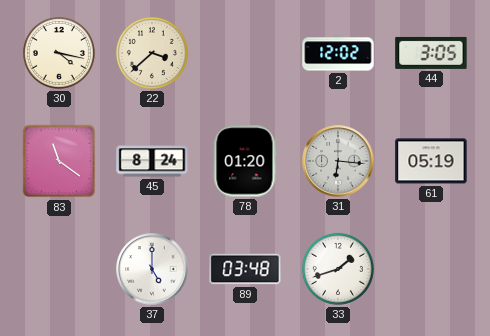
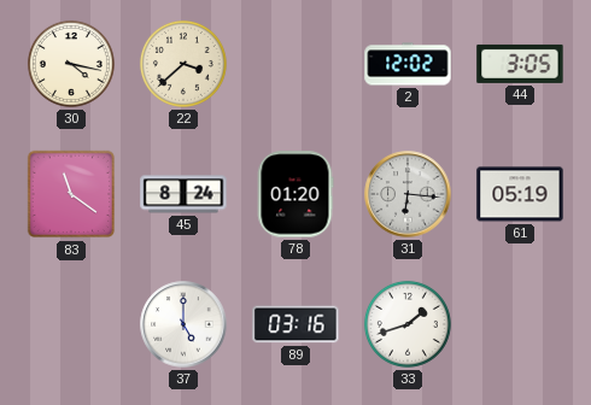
89: 03:48 -> 03:16
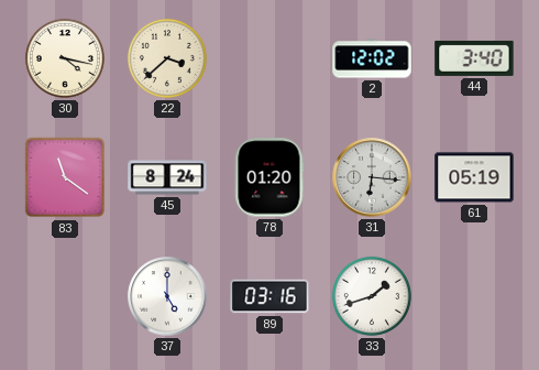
44: 3:05 -> 3:40
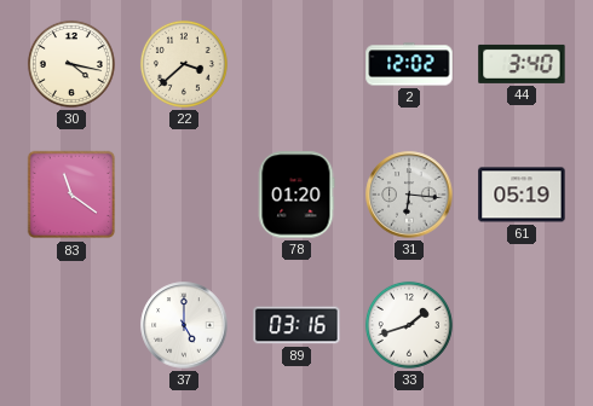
45: 8:24 -> none
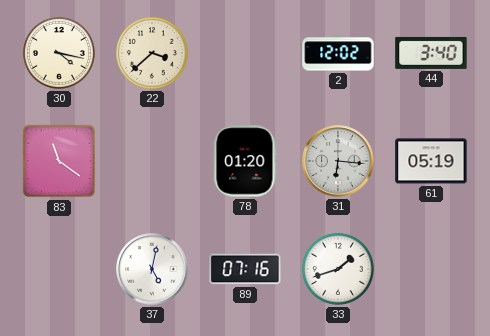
37: 5:00 -> 5:02
89: 03:16 -> 07:16
